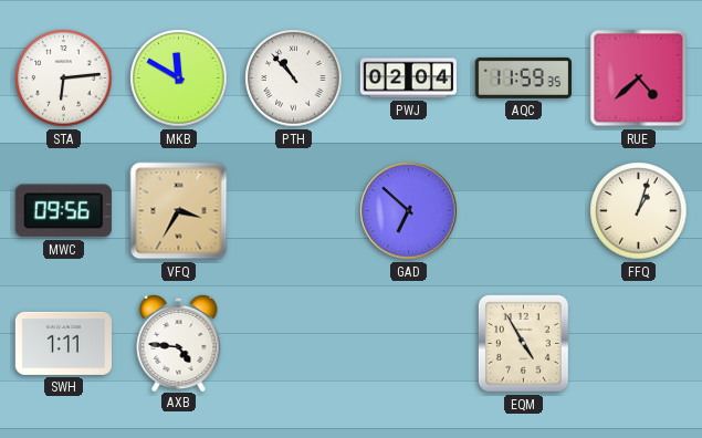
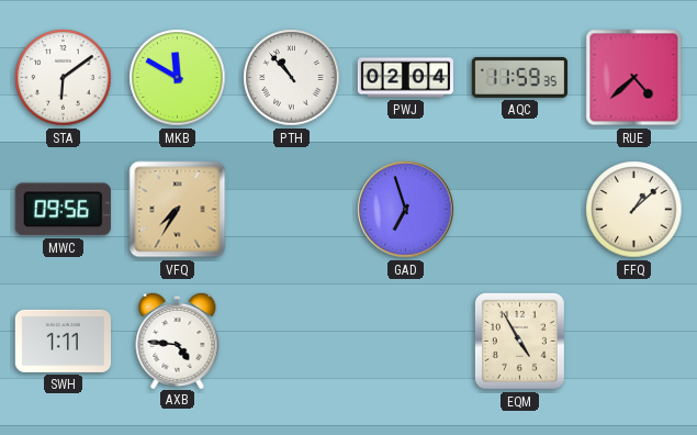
STA: 6:14 -> 6:09
VFQ: 3:35 -> 7:35
GAD: 6:52 -> 6:57
FFQ: 1:03 -> 1:08
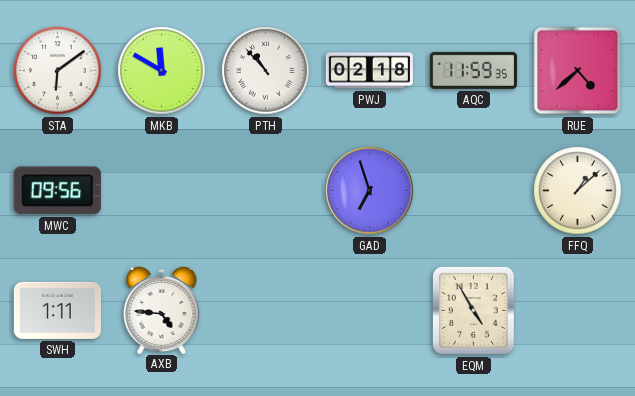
PWJ: 02:04 -> 02:18
VFQ: 7:35 -> none
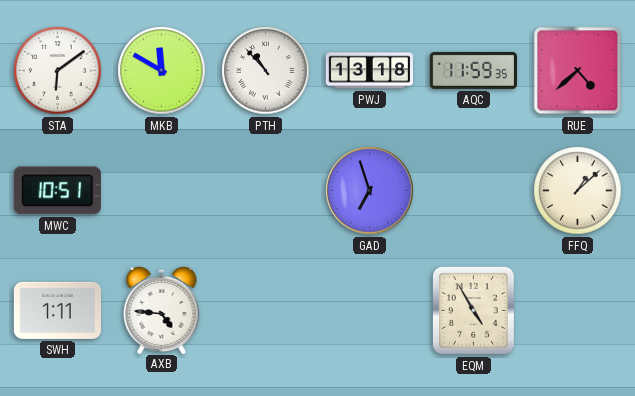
PWJ: 02:18 -> 13:18
MWC: 09:56 -> 10:51
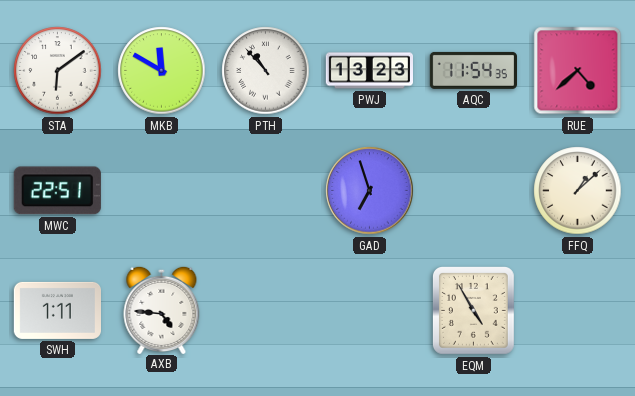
PWJ: 13:18 -> 13:23
AQC: 11:59 -> 11:54
MWC: 10:51 -> 22:51
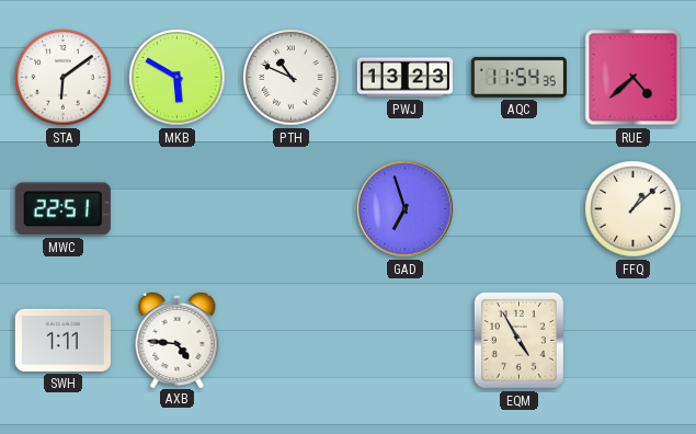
MKB: 11:50 -> 5:50
PTH: 10:53 -> 10:49
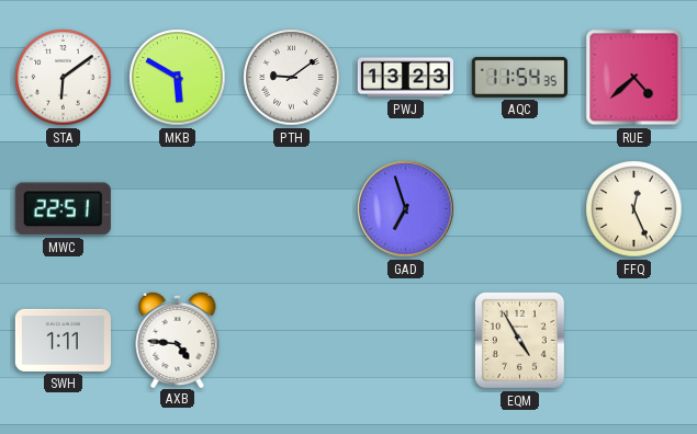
PTH: 10:49 -> 9:09
FFQ: 1:08 -> 12:26
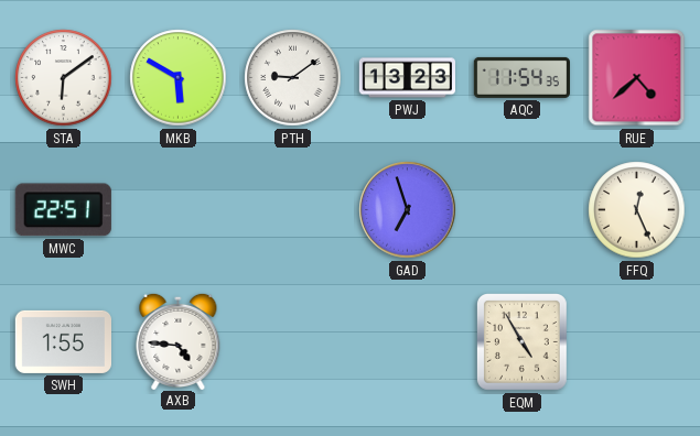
SWH: 1:11 -> 1:55
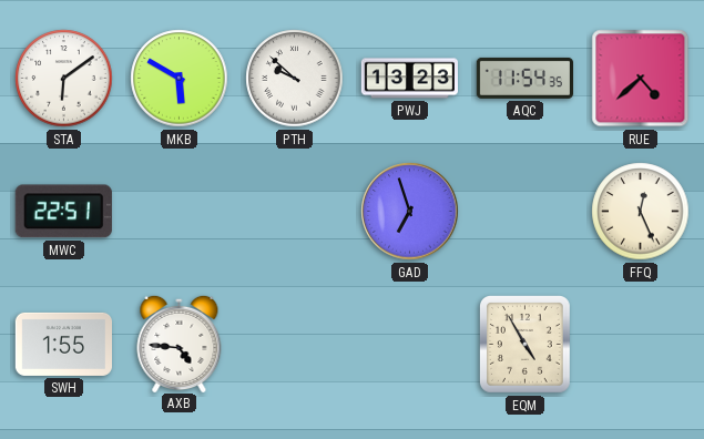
PTH: 9:09 -> 9:52
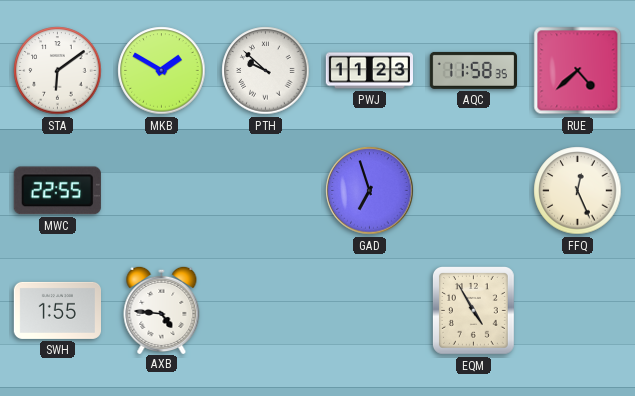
MKB: 5:50 -> 1:50
PWJ: 13:23 -> 11:23
AQC: 11:54 -> 11:58
MWC: 22:51 -> 22:55
